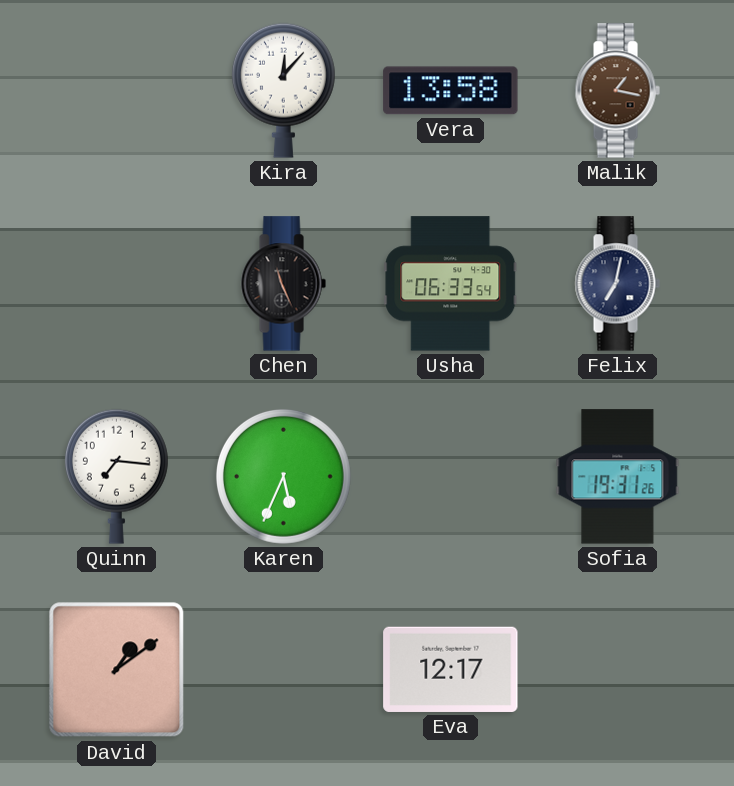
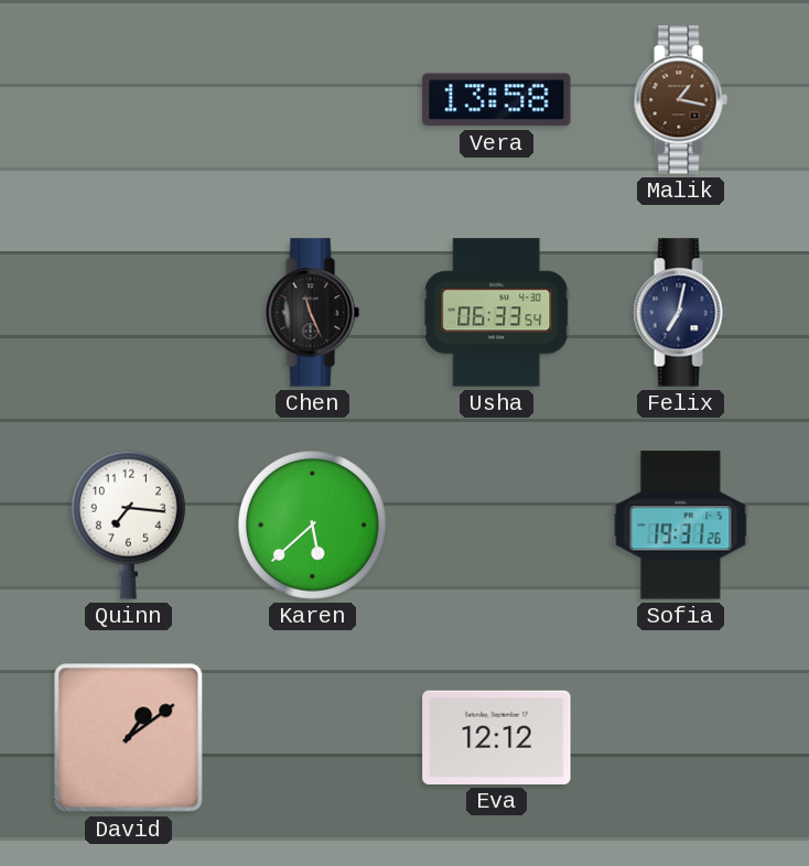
Kira: 12:07 -> none
Karen: 5:34 -> 5:38
Eva: 12:17 -> 12:12
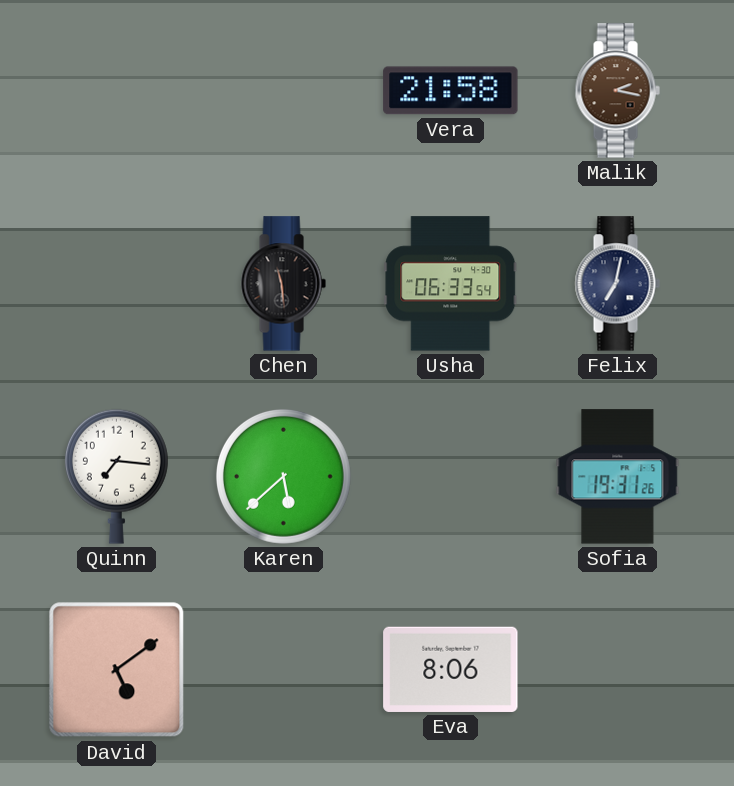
Vera: 13:58 -> 21:58
Malik: 1:17 -> 2:17
Chen: 11:26 -> 11:29
David: 1:09 -> 5:09
Eva: 12:12 -> 8:06
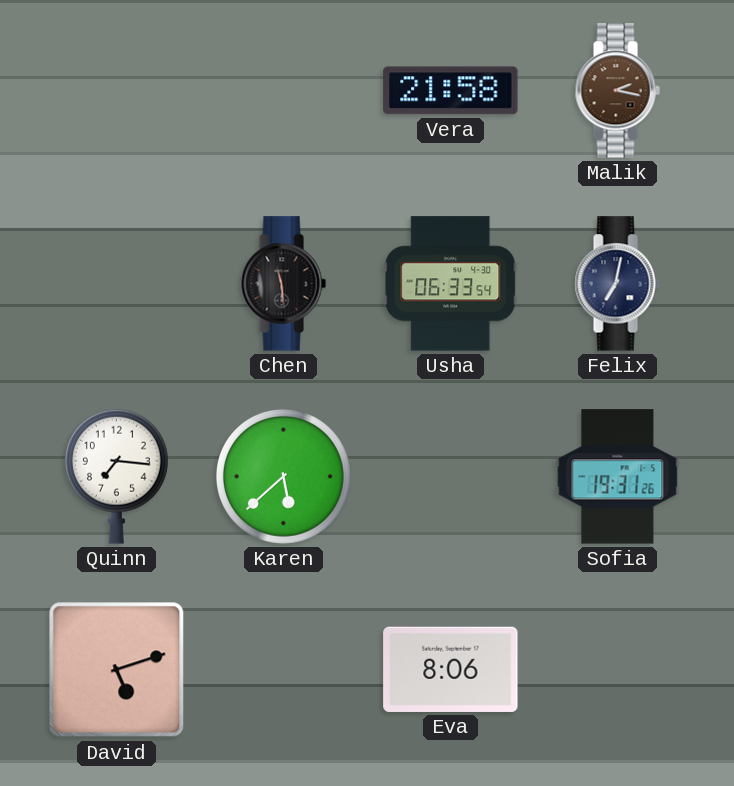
David: 5:09 -> 5:12
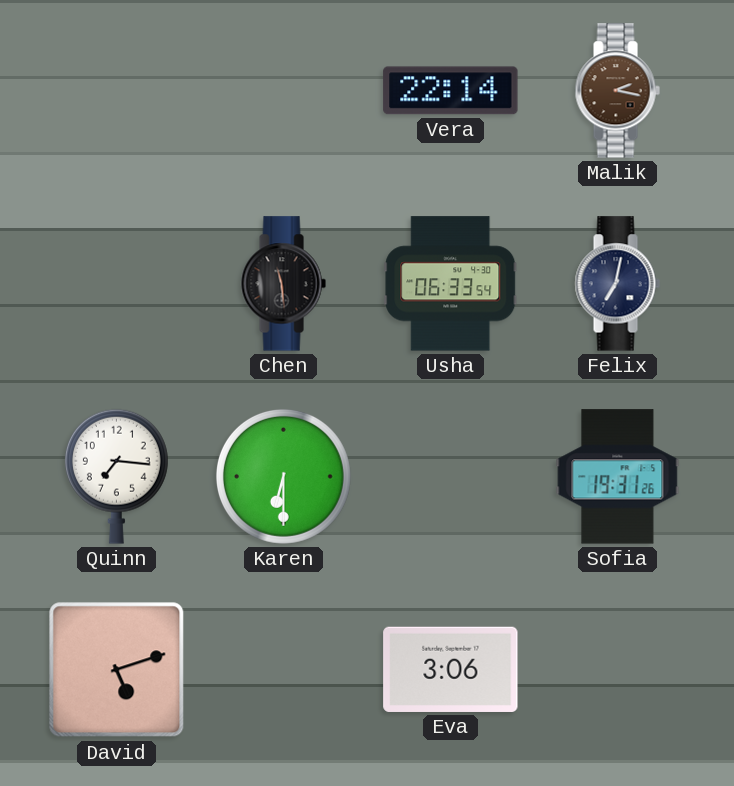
Vera: 21:58 -> 22:14
Karen: 5:38 -> 6:30
Eva: 8:06 -> 3:06
